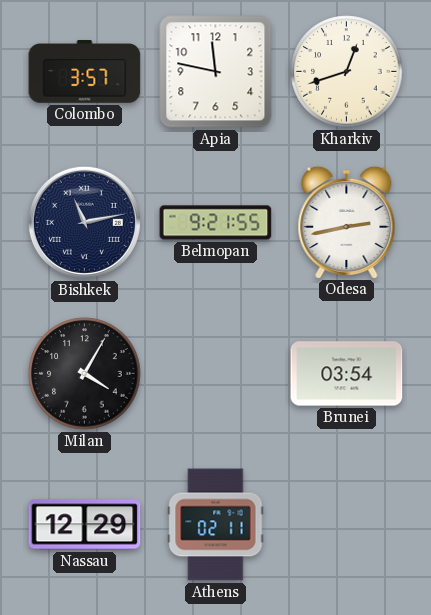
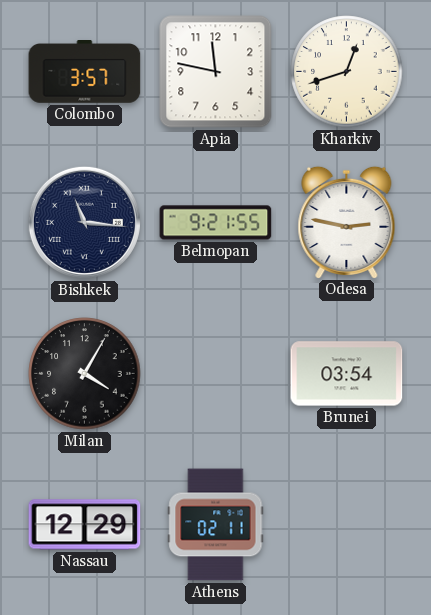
Bishkek: 11:13 -> 11:16
Odesa: 2:43 -> 2:47
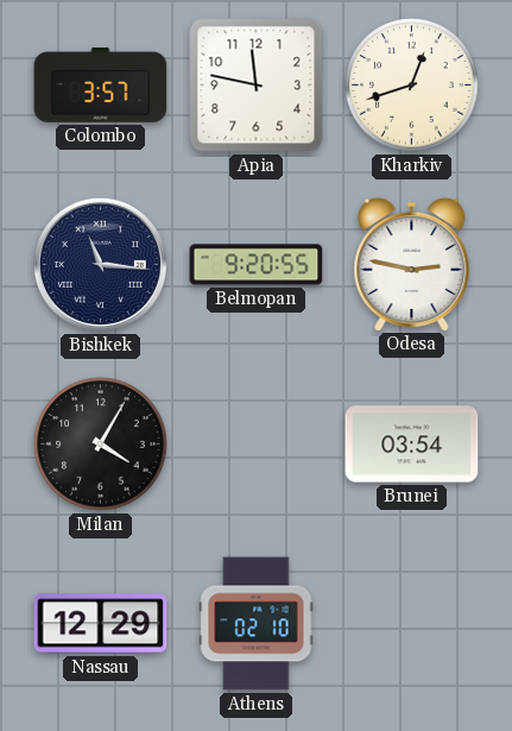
Belmopan: 9:21 -> 9:20
Athens: 02:11 -> 02:10
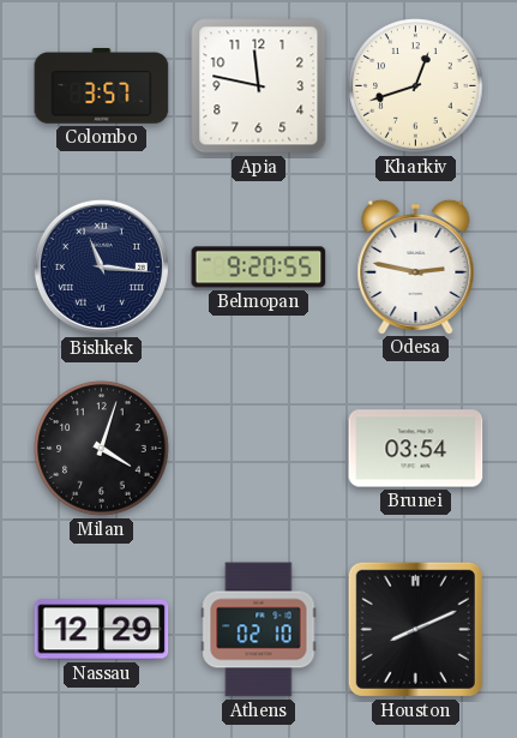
Milan: 4:05 -> 4:03
Houston: none -> 8:11
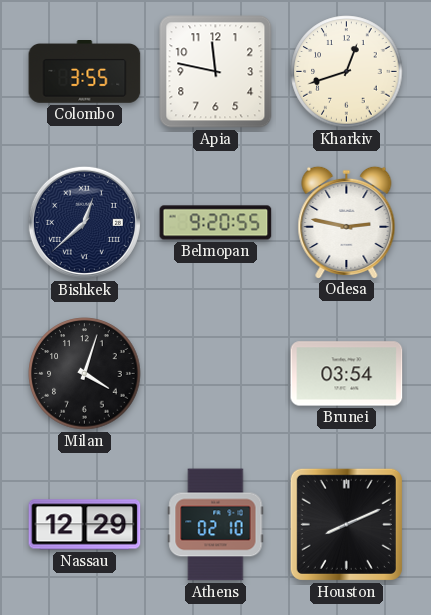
Colombo: 3:57 -> 3:55
Bishkek: 11:16 -> 12:38
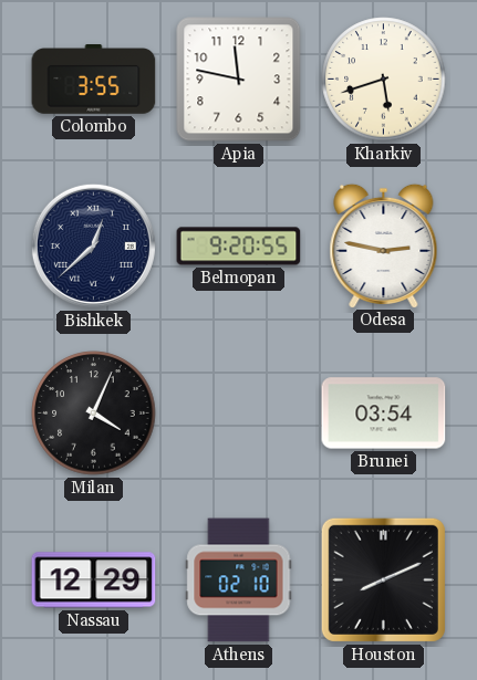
Kharkiv: 12:42 -> 5:42
Milan: 4:03 -> 4:04
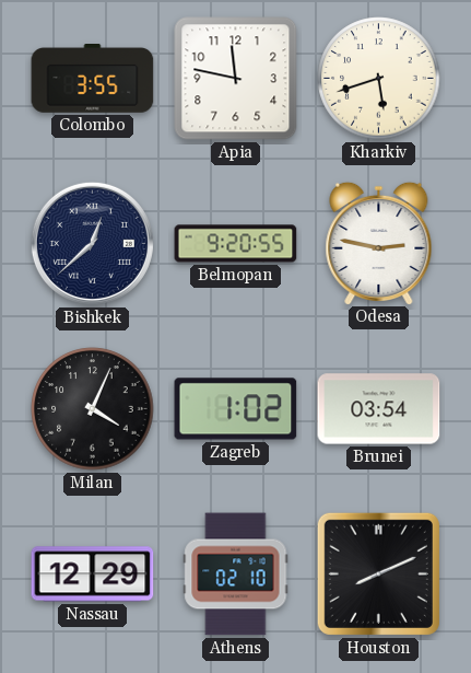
Zagreb: none -> 1:02
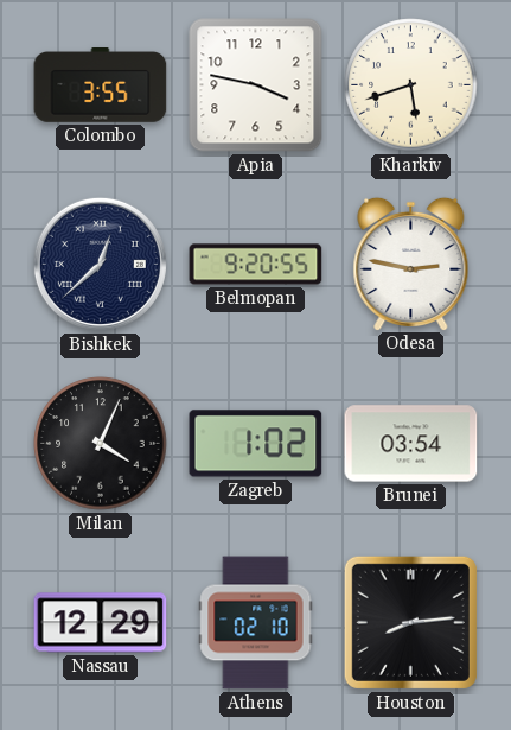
Apia: 11:47 -> 3:47
Houston: 8:11 -> 8:14
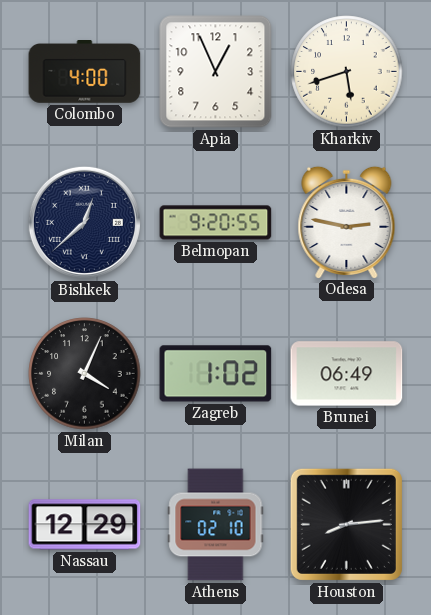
Colombo: 3:55 -> 4:00
Apia: 3:47 -> 12:56
Brunei: 03:54 -> 06:49
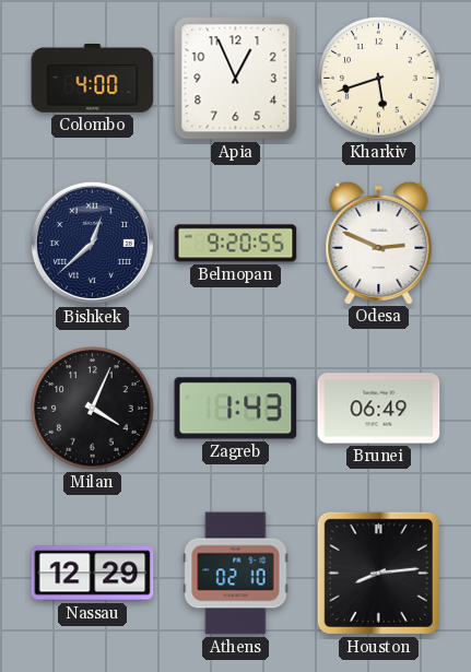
Odesa: 2:47 -> 2:49
Zagreb: 1:02 -> 1:43
